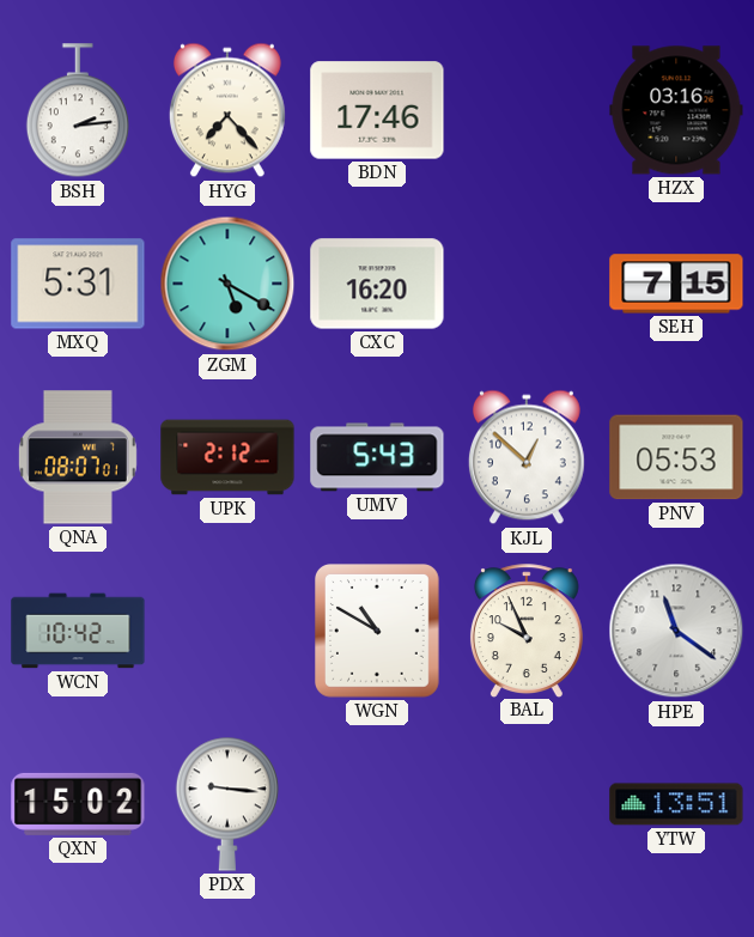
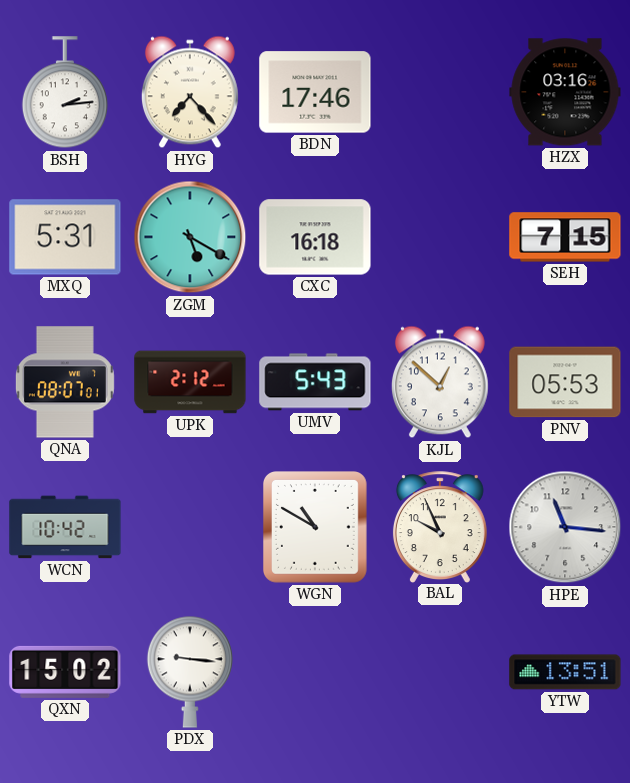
CXC: 16:20 -> 16:18
HPE: 11:21 -> 11:16
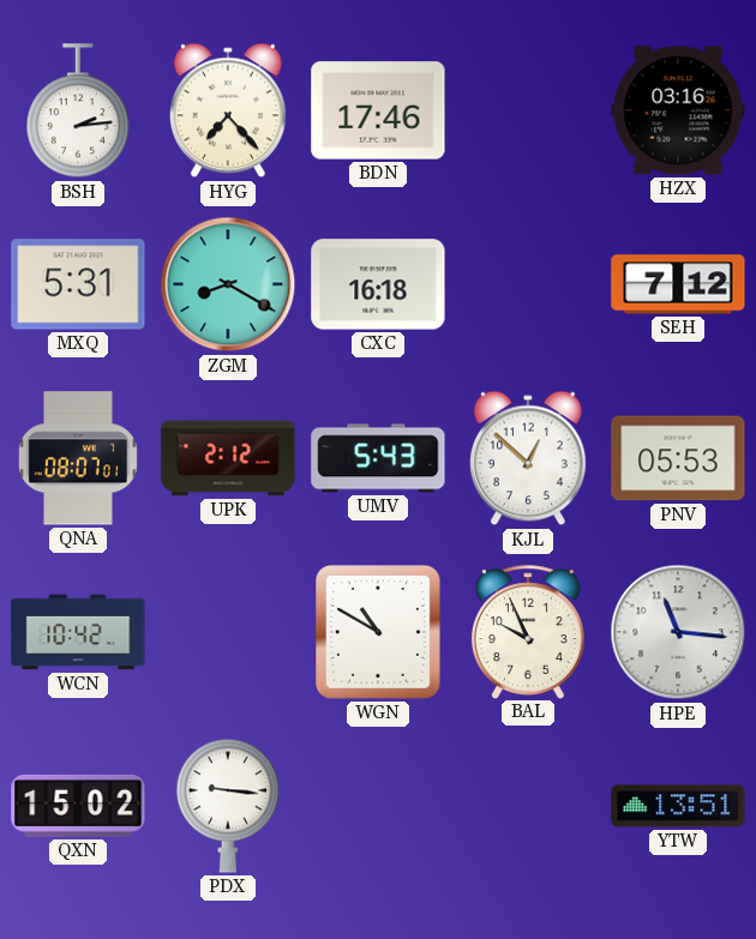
ZGM: 5:20 -> 8:20
SEH: 7:15 -> 7:12
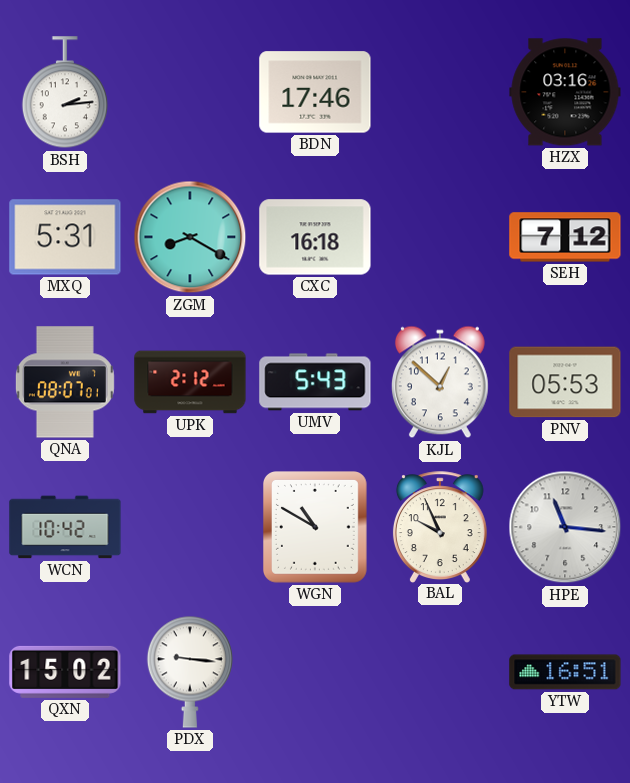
HYG: 7:23 -> none
YTW: 13:51 -> 16:51
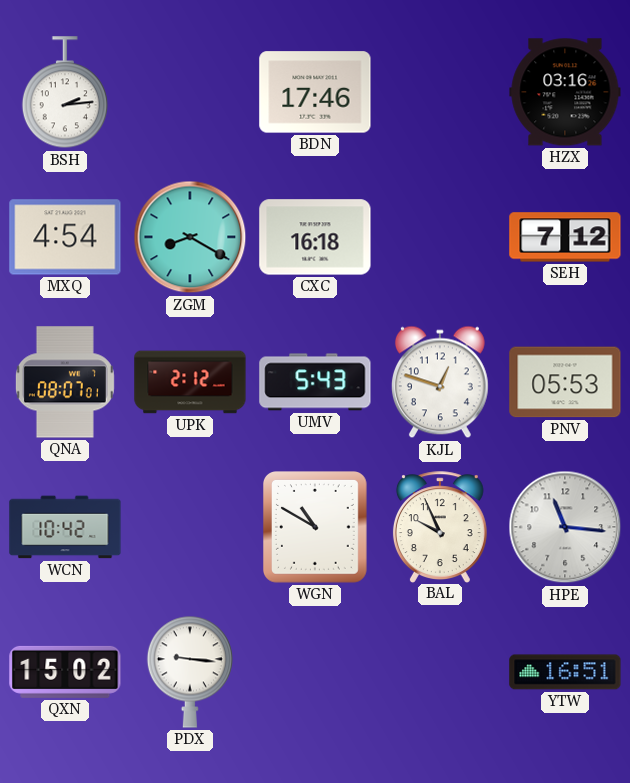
MXQ: 5:31 -> 4:54
KJL: 12:52 -> 12:48
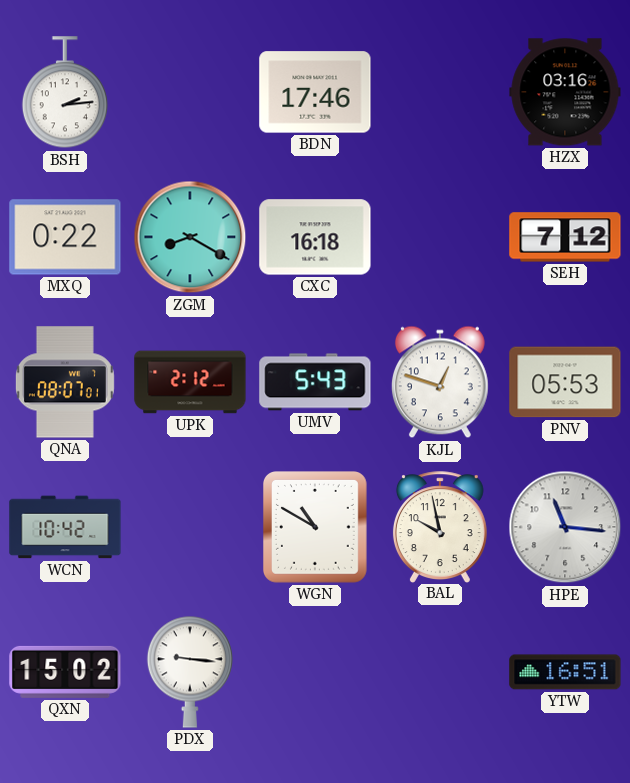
MXQ: 4:54 -> 0:22
BAL: 9:56 -> 9:58
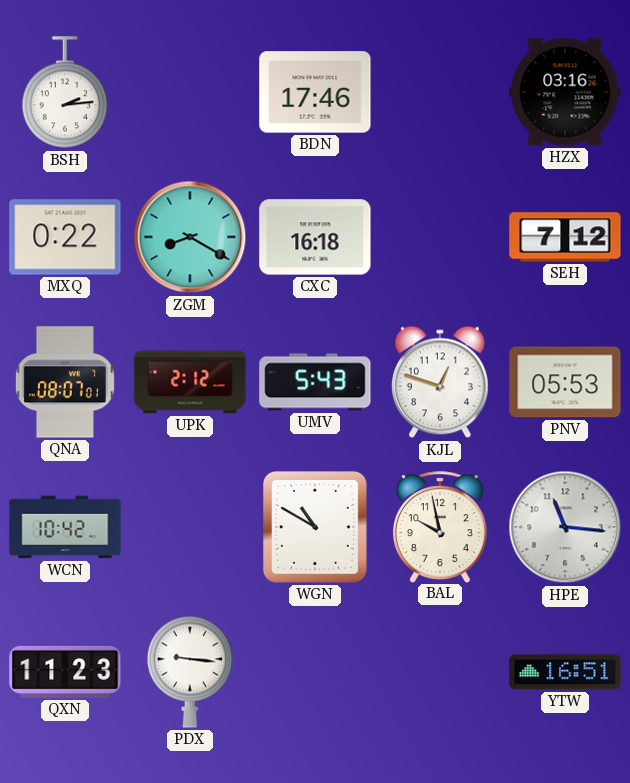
QXN: 15:02 -> 11:23
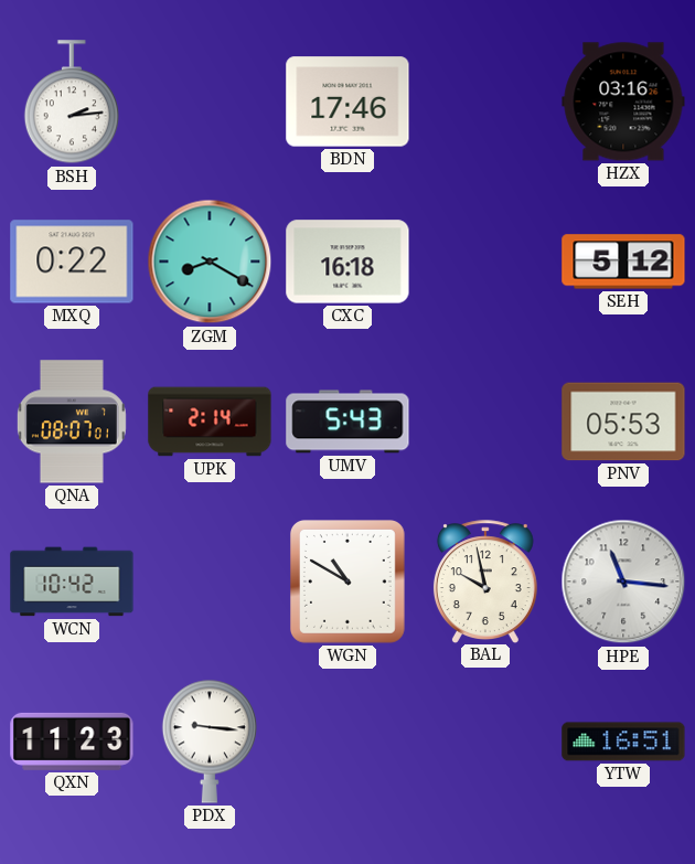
SEH: 7:12 -> 5:12
UPK: 2:12 -> 2:14
KJL: 12:48 -> none
